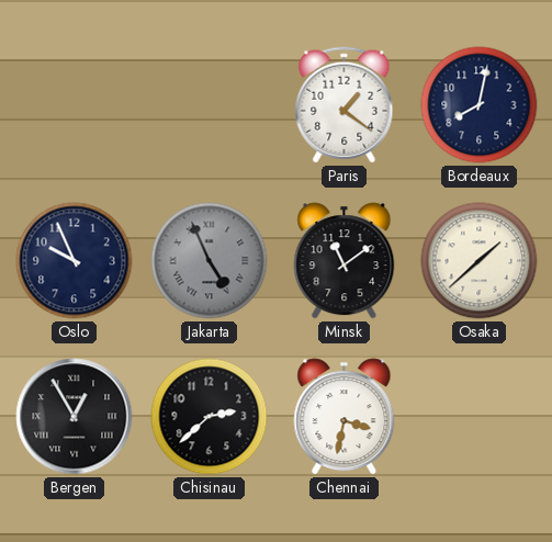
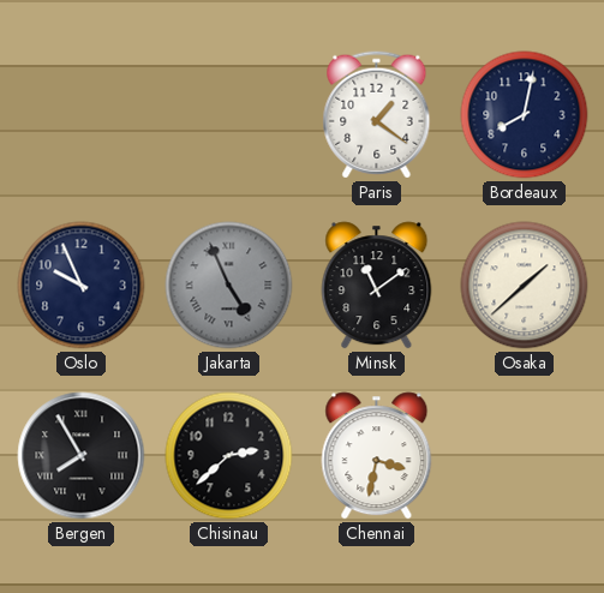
Bergen: 12:55 -> 7:55
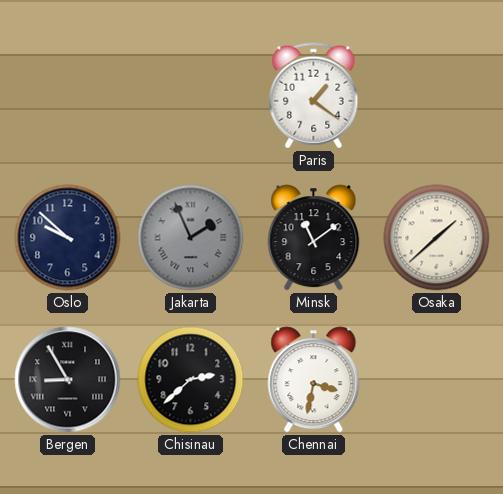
Bordeaux: 8:02 -> none
Oslo: 9:56 -> 9:52
Jakarta: 4:56 -> 1:56
Bergen: 7:55 -> 8:55
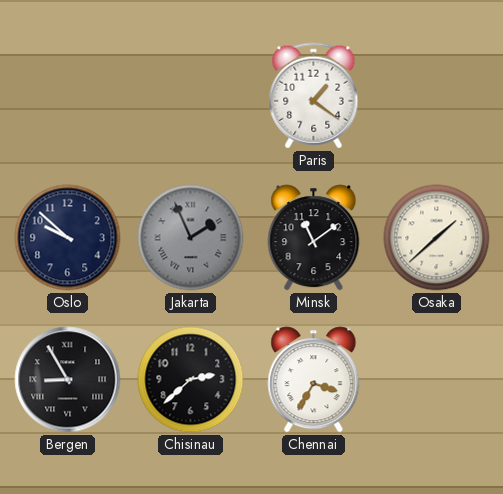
Chennai: 3:32 -> 3:35
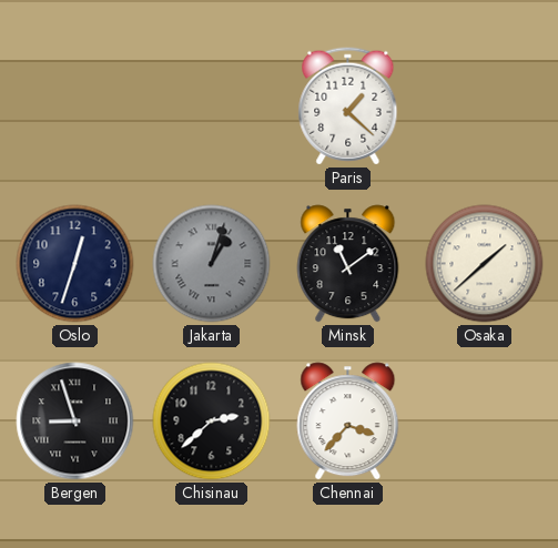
Paris: 1:21 -> 1:22
Oslo: 9:52 -> 12:33
Jakarta: 1:56 -> 1:03
Bergen: 8:55 -> 8:57
Chennai: 3:35 -> 3:37
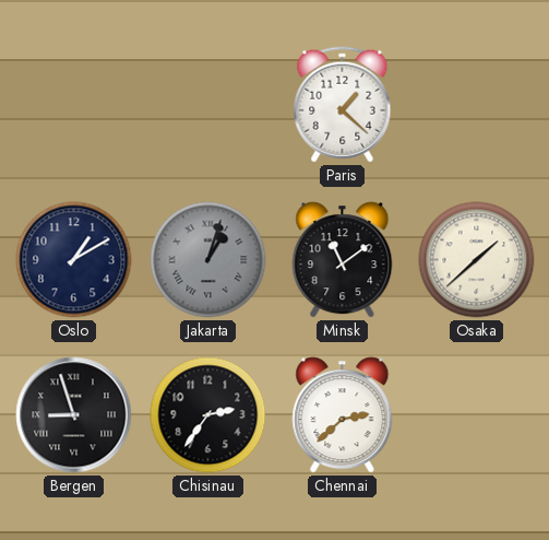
Oslo: 12:33 -> 1:10
Chisinau: 2:38 -> 2:36
Chennai: 3:37 -> 2:38
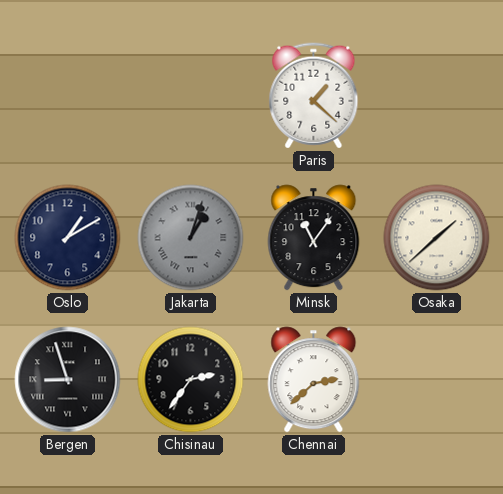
Minsk: 11:09 -> 11:06
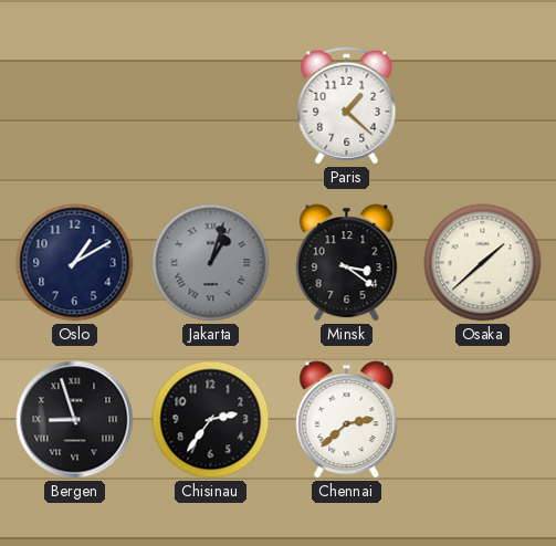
Minsk: 11:06 -> 3:21
